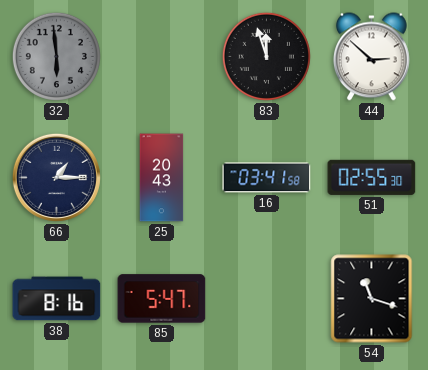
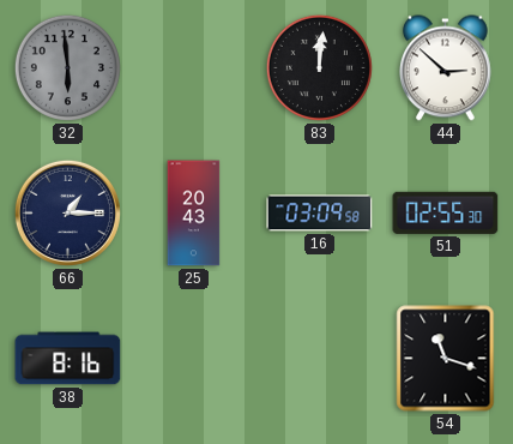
83: 11:57 -> 12:01
16: 03:41 -> 03:09
85: 5:47 -> none
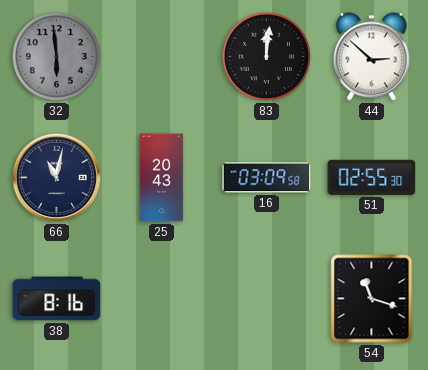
66: 1:15 -> 11:02
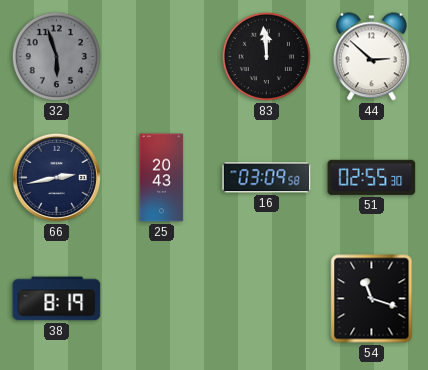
32: 5:59 -> 5:57
83: 12:01 -> 11:59
66: 11:02 -> 2:43
38: 8:16 -> 8:19
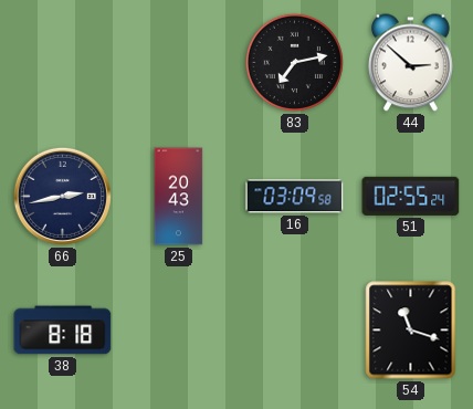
32: 5:57 -> none
83: 11:59 -> 7:13
51: 02:55:30 -> 02:55:24
38: 8:19 -> 8:18
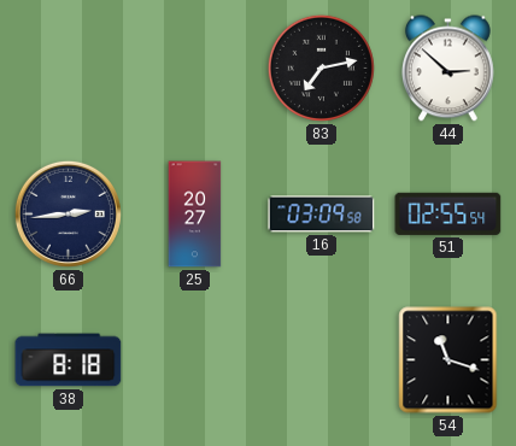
66: 2:43 -> 2:44
25: 20:43 -> 20:27
51: 02:55:24 -> 02:55:54
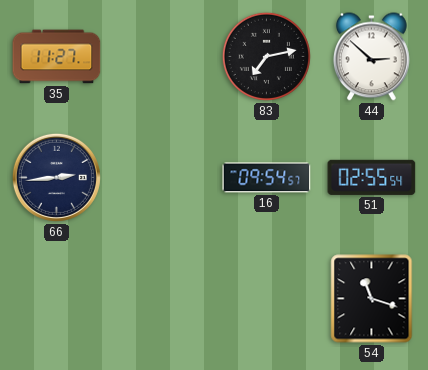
35: none -> 11:27
25: 20:27 -> none
16: 03:09 -> 09:54
38: 8:18 -> none
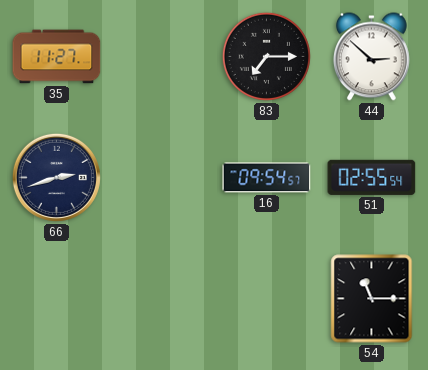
83: 7:13 -> 7:15
66: 2:44 -> 2:42
54: 11:18 -> 11:15
